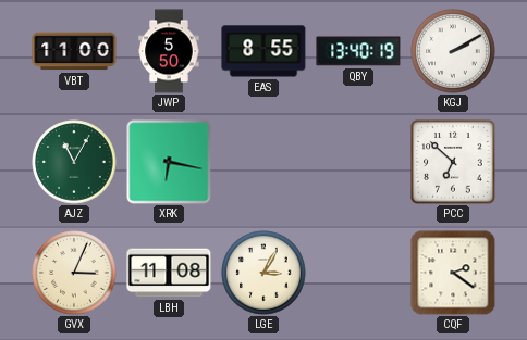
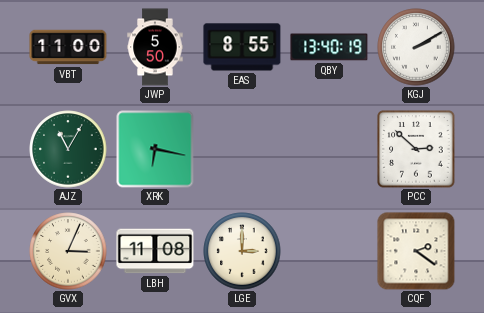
PCC: 6:52 -> 2:52
LGE: 3:05 -> 3:00
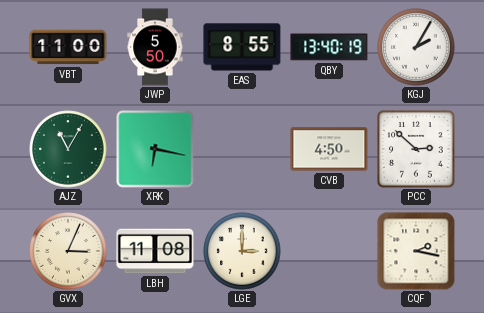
KGJ: 2:10 -> 2:05
CVB: none -> 4:50
CQF: 2:21 -> 2:17
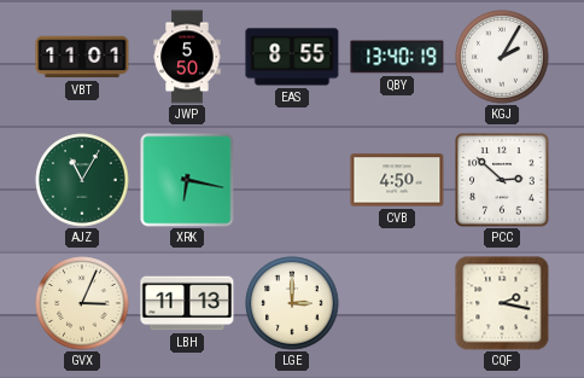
VBT: 11:00 -> 11:01
LBH: 11:08 -> 11:13
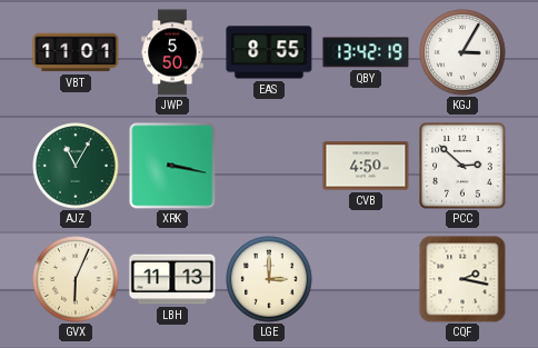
QBY: 13:40 -> 13:42
KGJ: 2:05 -> 3:05
XRK: 6:17 -> 3:17
GVX: 3:04 -> 6:04
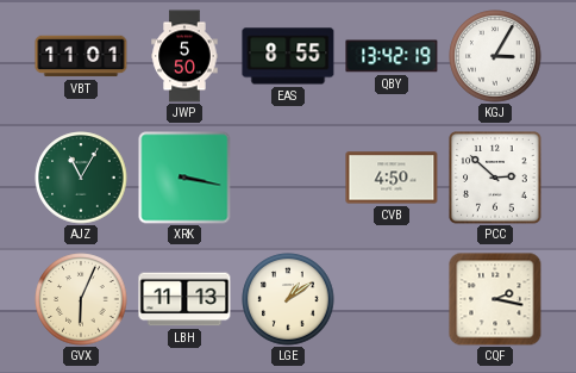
LGE: 3:00 -> 1:09
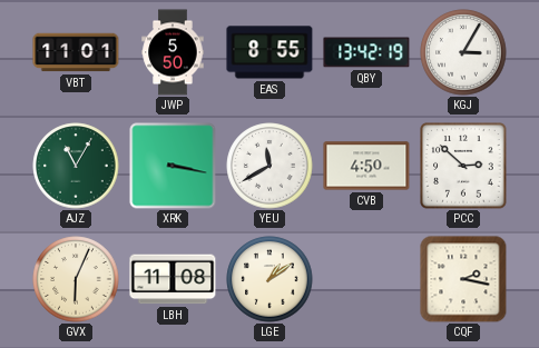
YEU: none -> 11:40
LBH: 11:13 -> 11:08
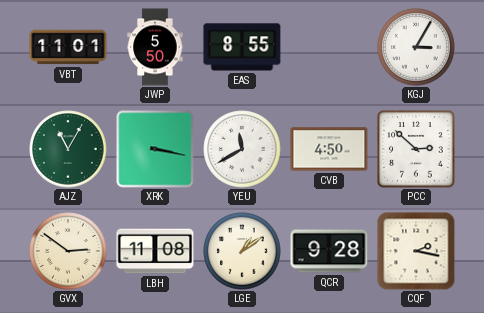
QBY: 13:42 -> none
GVX: 6:04 -> 2:51
QCR: none -> 9:28
